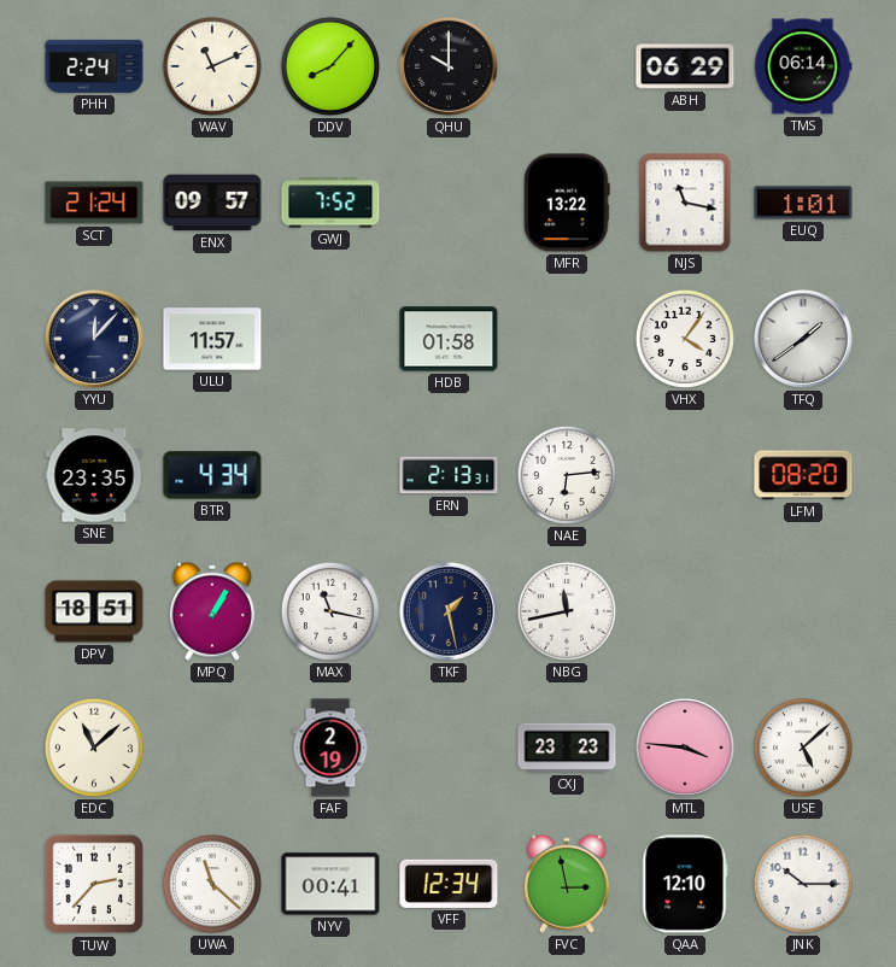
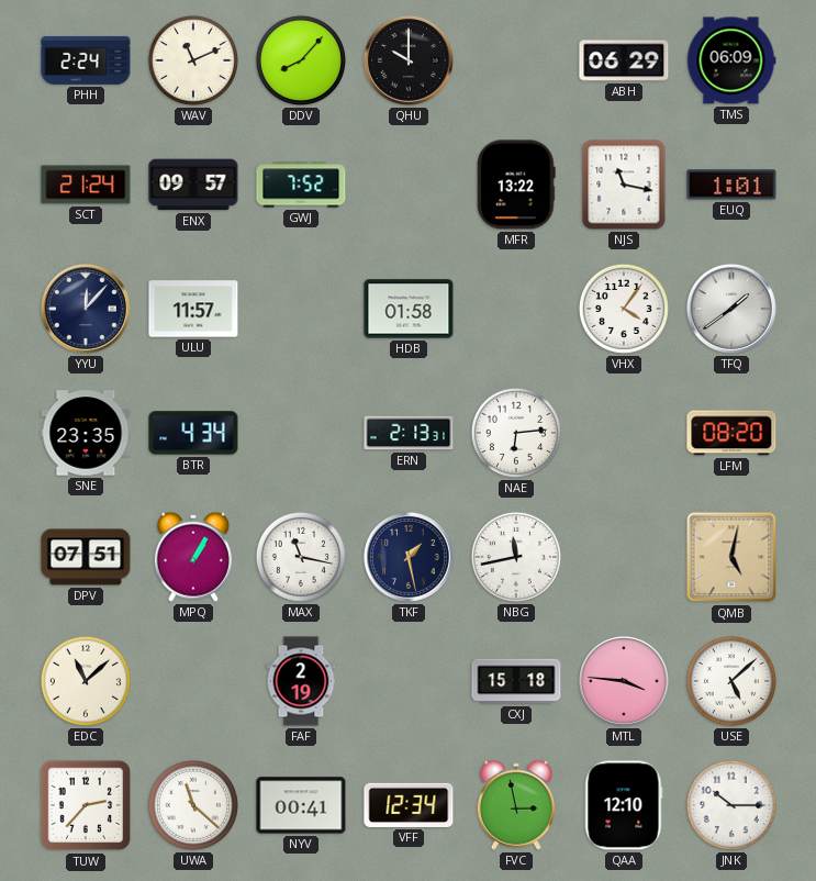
TMS: 06:14 -> 06:09
DPV: 18:51 -> 07:51
QMB: none -> 5:02
CXJ: 23:23 -> 15:18
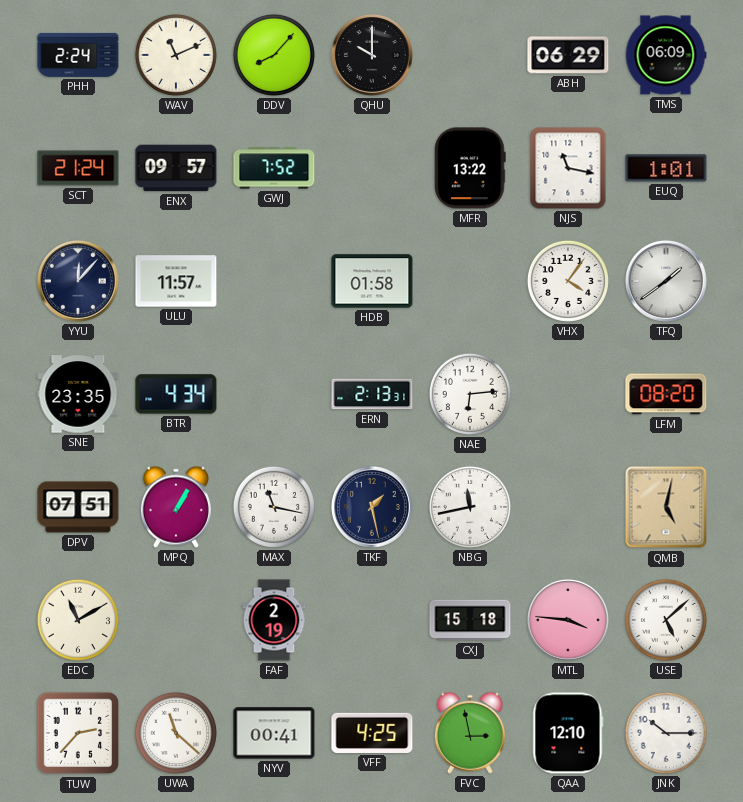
EDC: 11:08 -> 11:10
VFF: 12:34 -> 4:25
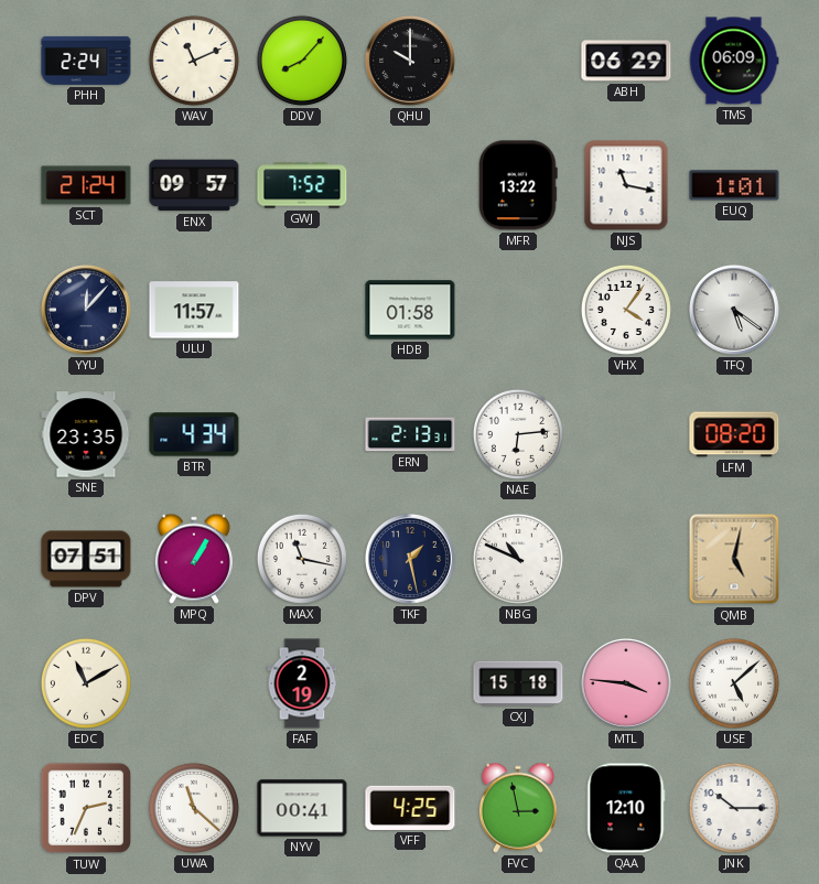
TFQ: 1:39 -> 5:21
NBG: 11:43 -> 10:49
TUW: 2:37 -> 2:34
